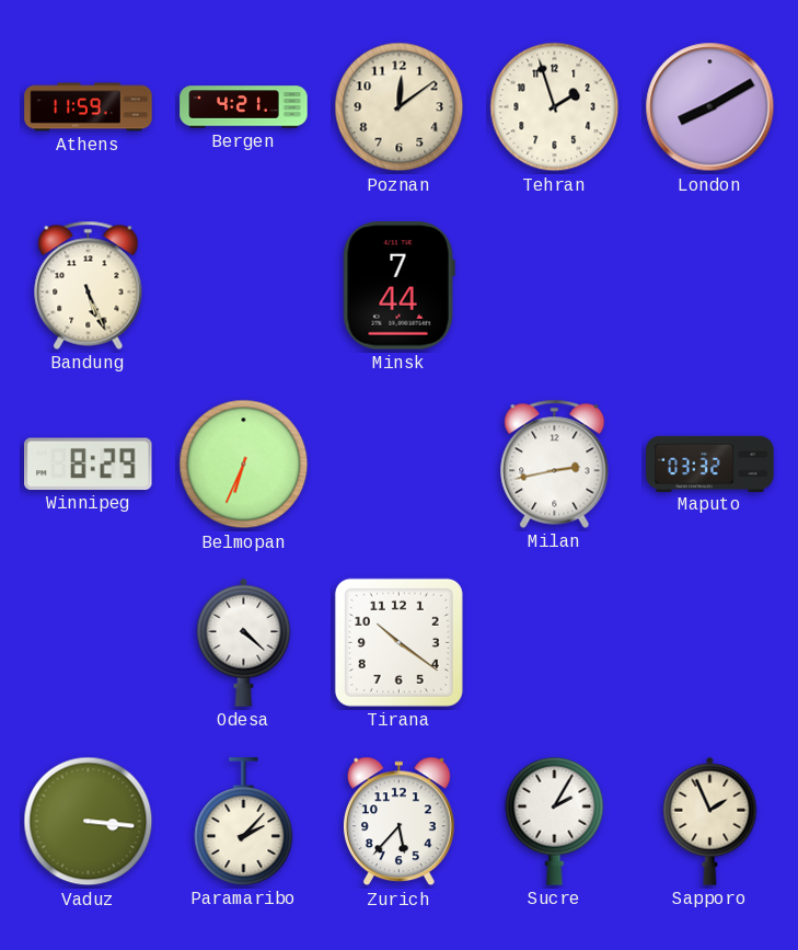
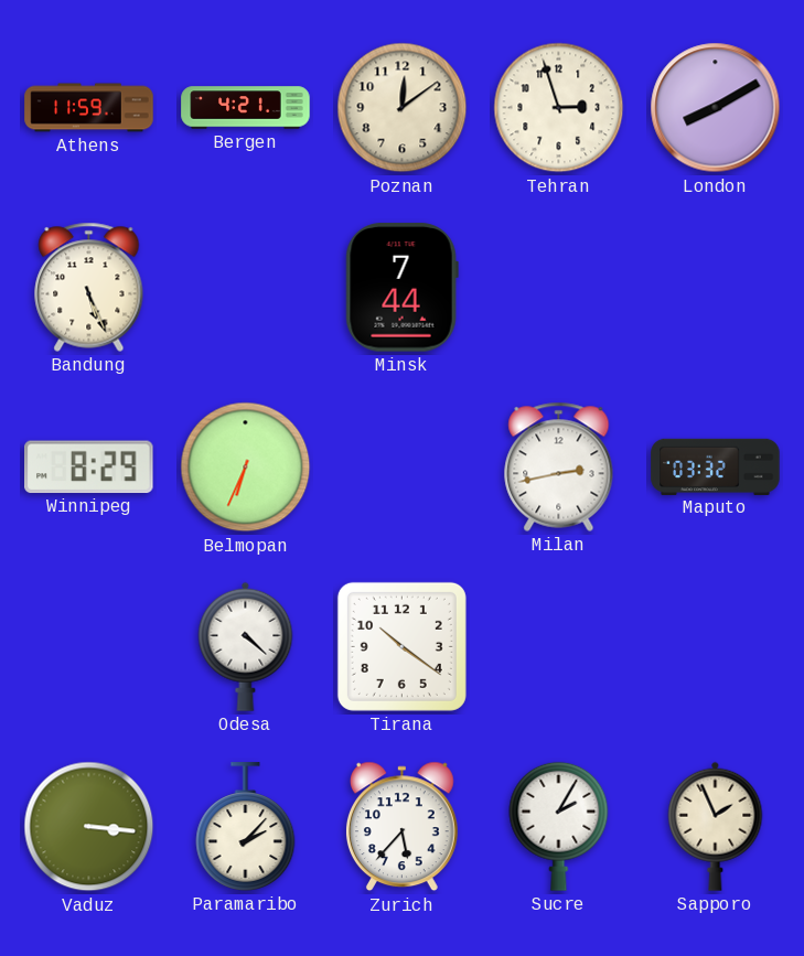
Tehran: 1:57 -> 2:57
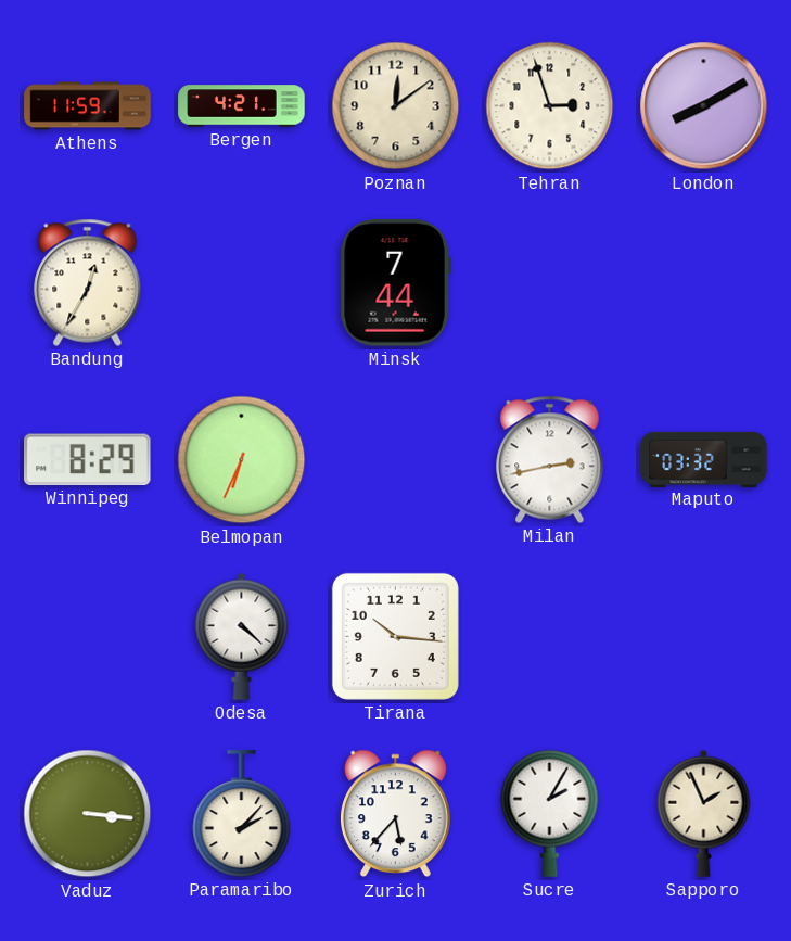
Bandung: 5:26 -> 12:35
Tirana: 10:21 -> 10:16
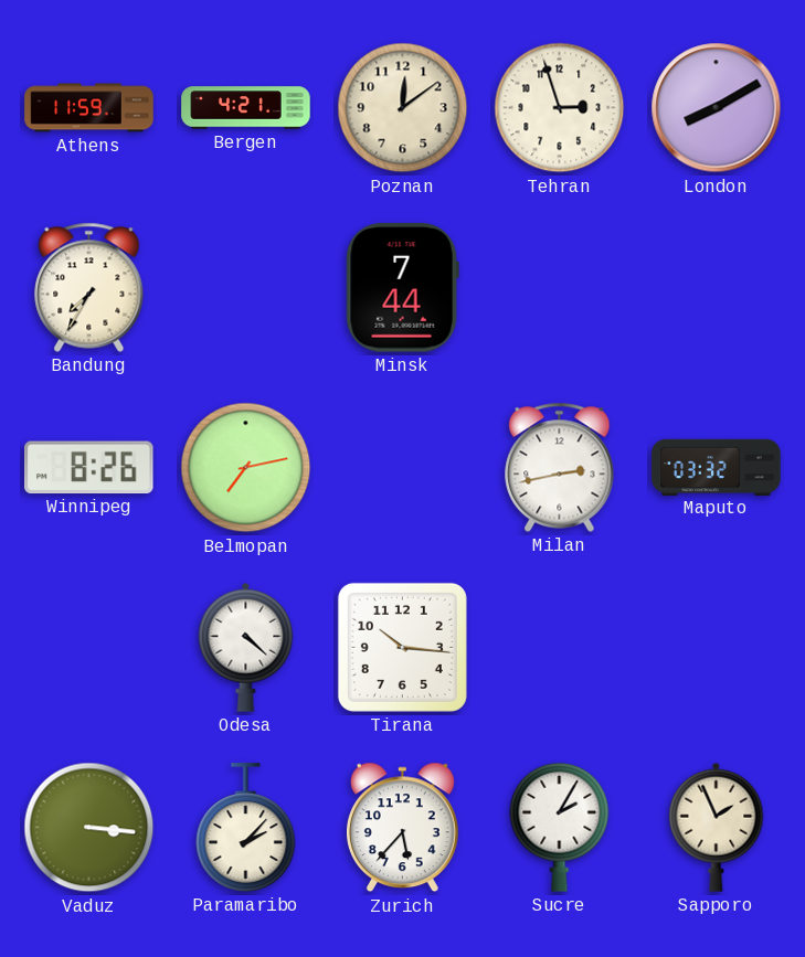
Bandung: 12:35 -> 7:35
Winnipeg: 8:29 -> 8:26
Belmopan: 6:34 -> 7:13
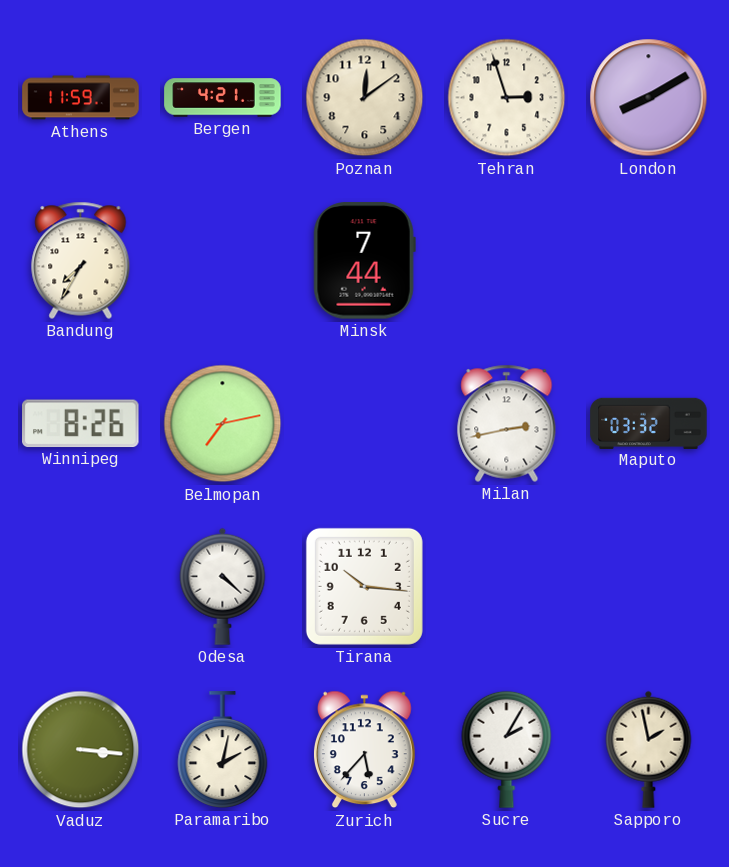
Paramaribo: 2:07 -> 2:02
Sapporo: 1:56 -> 1:58
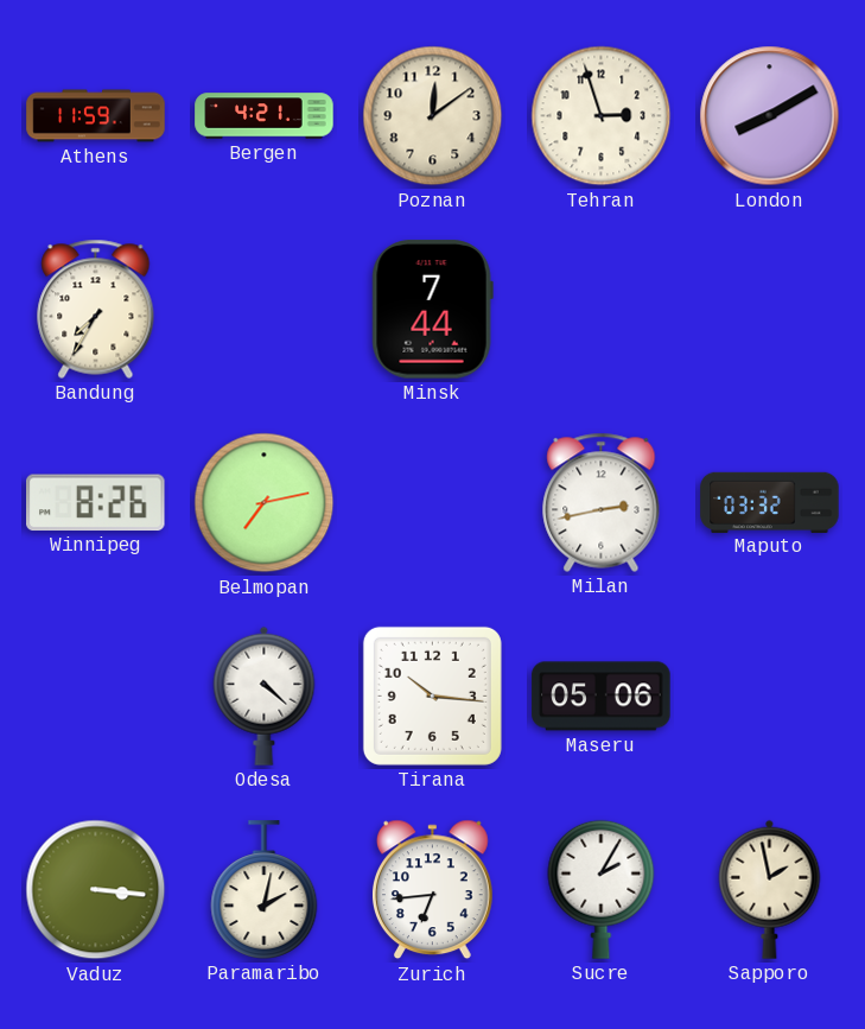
Maseru: none -> 05:06
Zurich: 5:37 -> 6:44
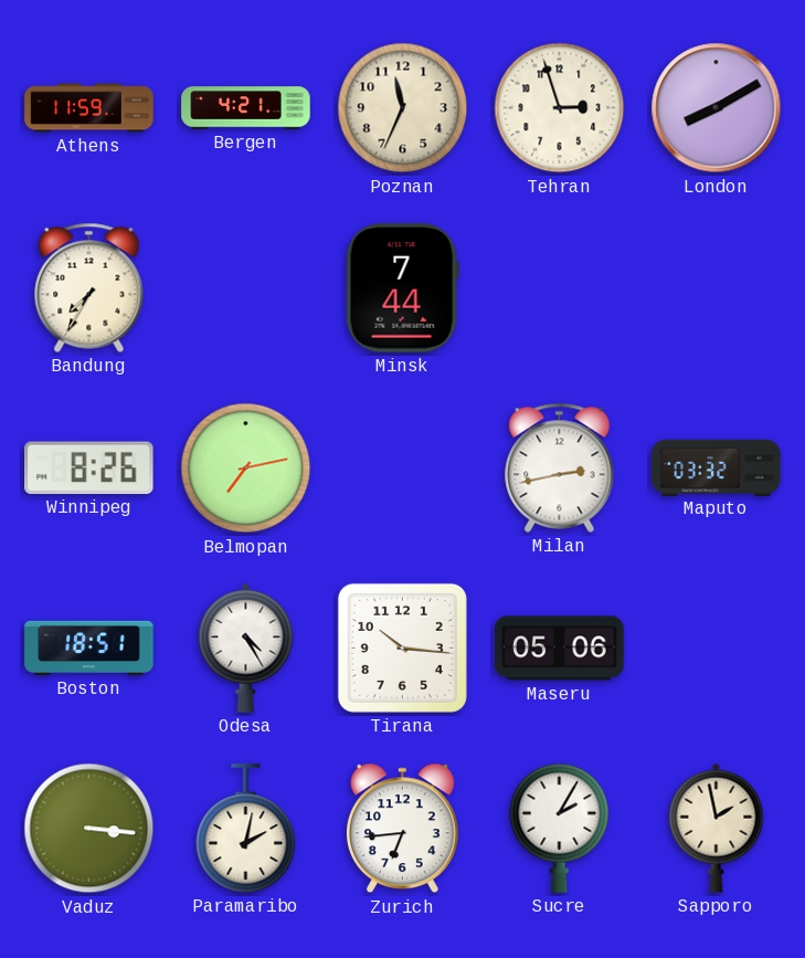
Poznan: 12:09 -> 11:34
Boston: none -> 18:51
Odesa: 4:22 -> 4:25
